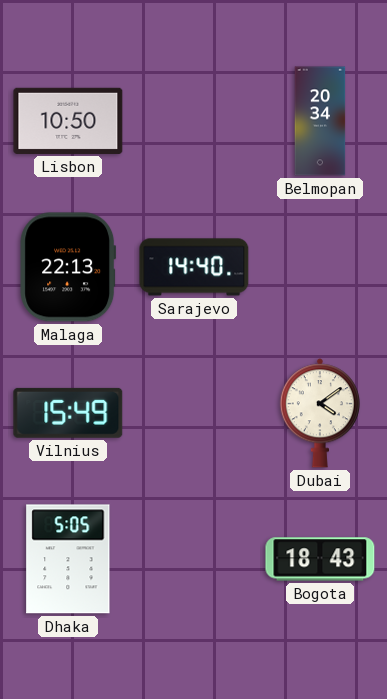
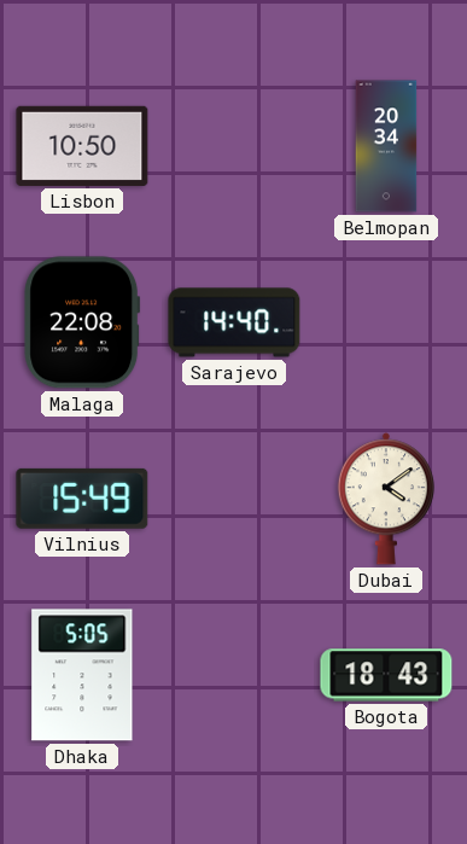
Malaga: 22:13 -> 22:08
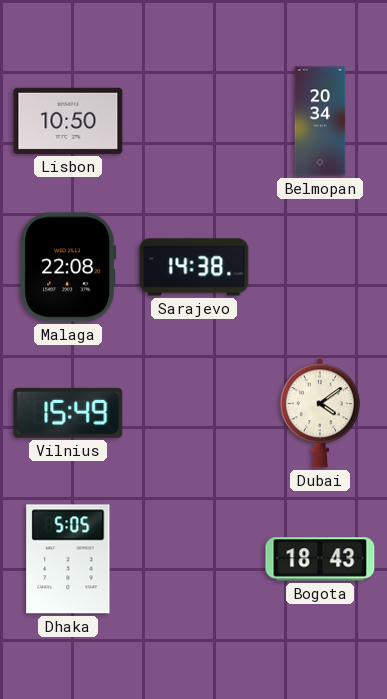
Sarajevo: 14:40 -> 14:38
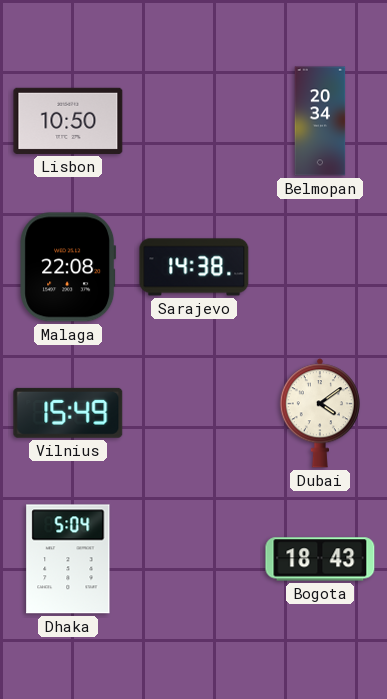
Dhaka: 5:05 -> 5:04
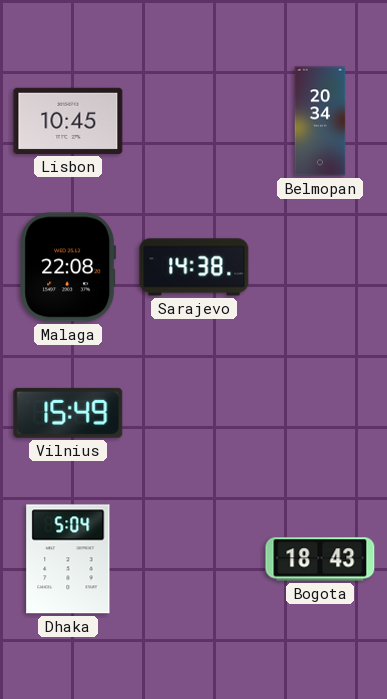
Lisbon: 10:50 -> 10:45
Dubai: 4:09 -> none
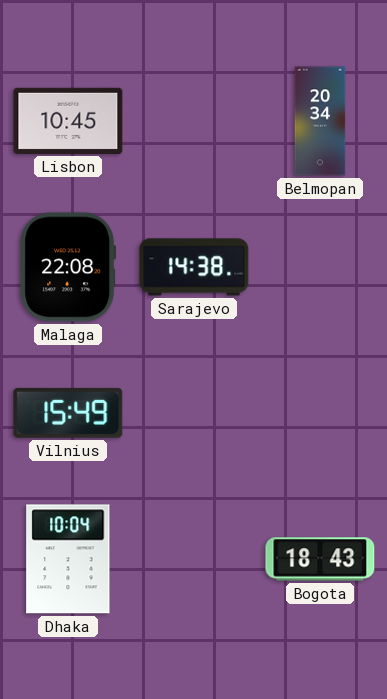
Dhaka: 5:04 -> 10:04
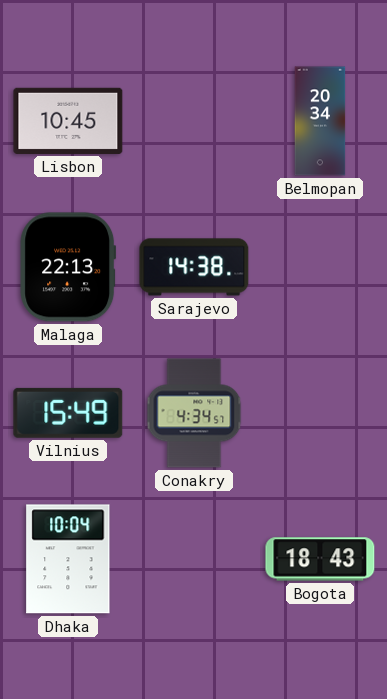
Malaga: 22:08 -> 22:13
Conakry: none -> 4:34
